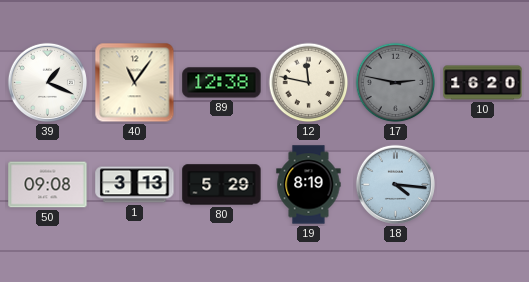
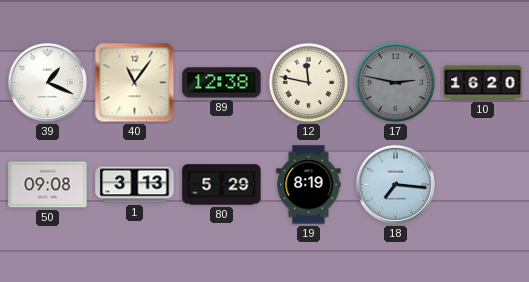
18: 4:16 -> 7:16
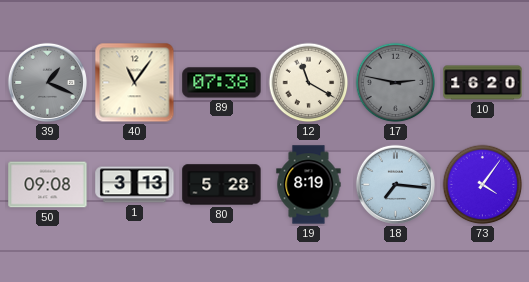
39 dial: white -> grey
89: 12:38 -> 07:38
12: 11:47 -> 11:20
80: 5:29 -> 5:28
73: none -> 4:06
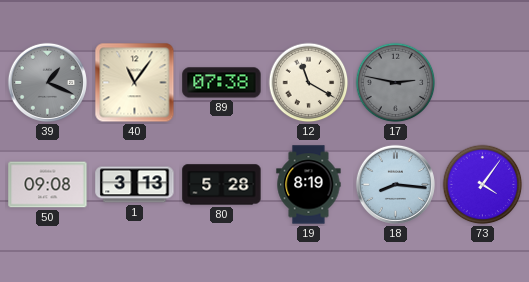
10: 16:20 -> none
18: 7:16 -> 8:16
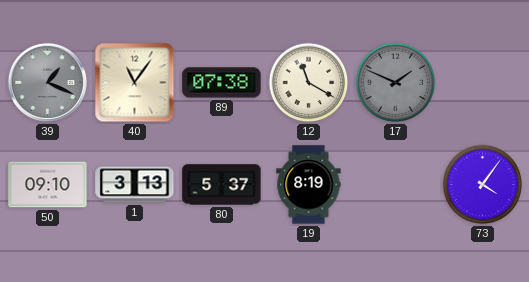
17: 2:47 -> 1:49
50: 09:08 -> 09:10
80: 5:28 -> 5:37
18: 8:16 -> none
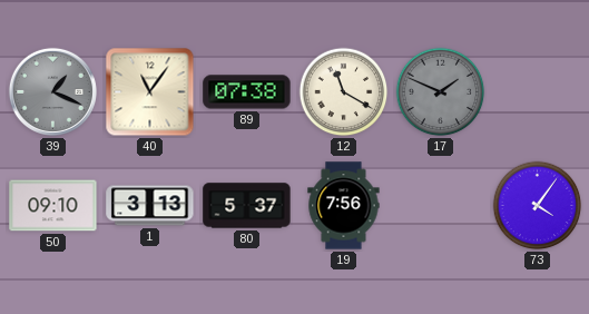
19: 8:19 -> 7:56
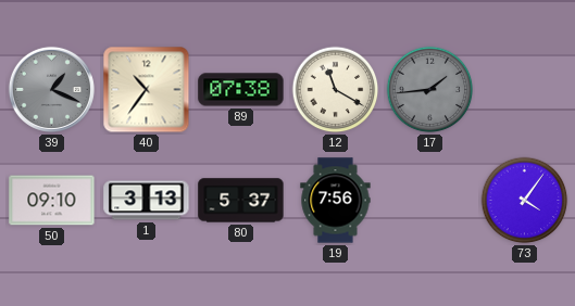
40: 11:06 -> 10:36
17: 1:49 -> 1:44
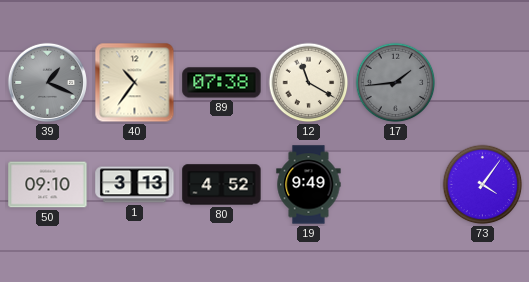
80: 5:37 -> 4:52
19: 7:56 -> 9:49
